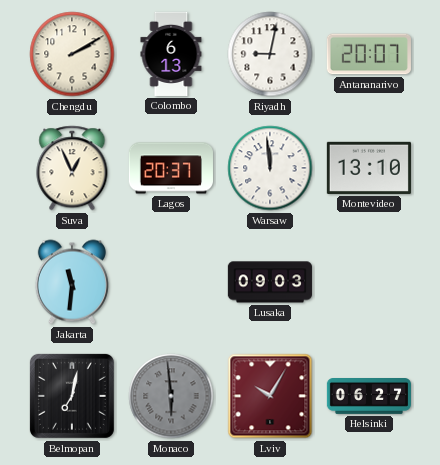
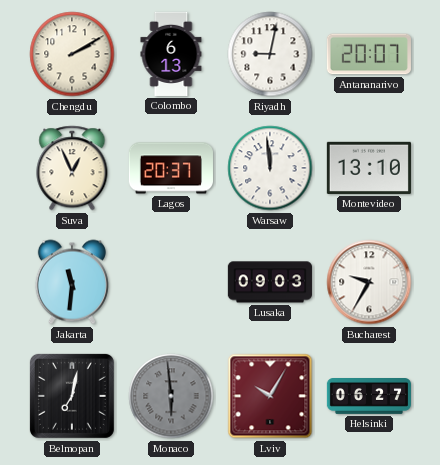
Bucharest: none -> 9:35
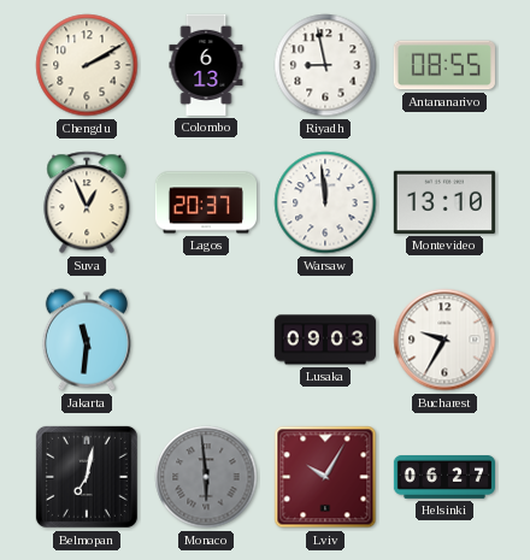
Riyadh: 9:02 -> 8:58
Antananarivo: 20:07 -> 08:55
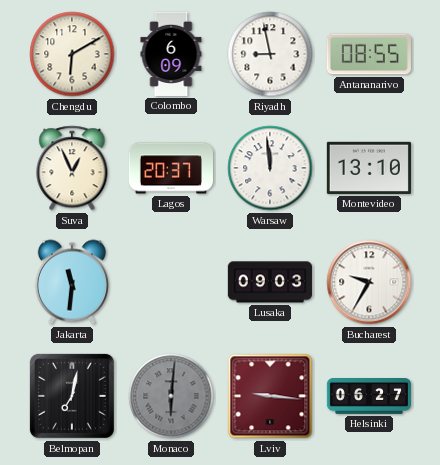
Chengdu: 2:10 -> 6:10
Colombo: 6:13 -> 6:09
Monaco: 5:59 -> 6:01
Lviv: 10:05 -> 9:16
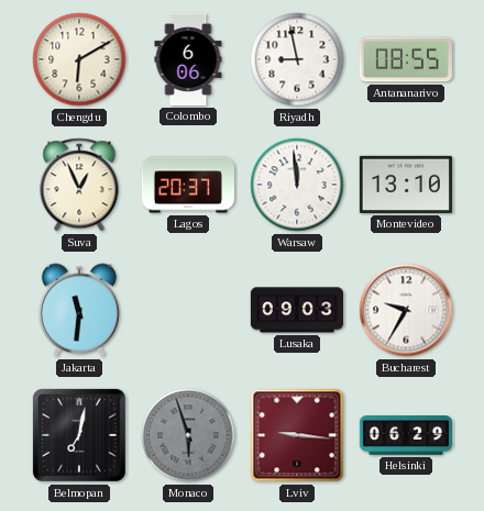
Colombo: 6:09 -> 6:06
Monaco: 6:01 -> 5:57
Helsinki: 06:27 -> 06:29
